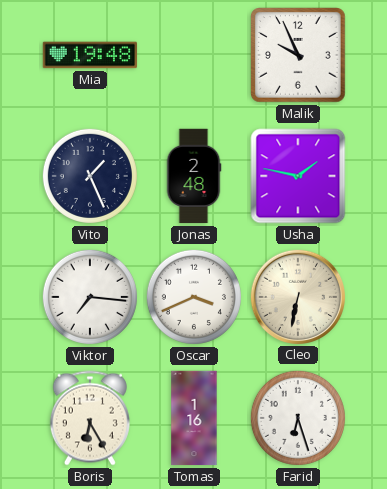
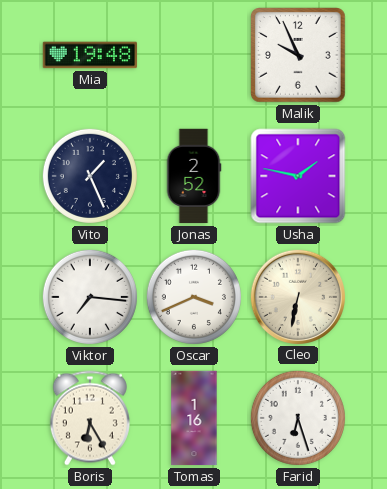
Jonas: 2:48 -> 2:52
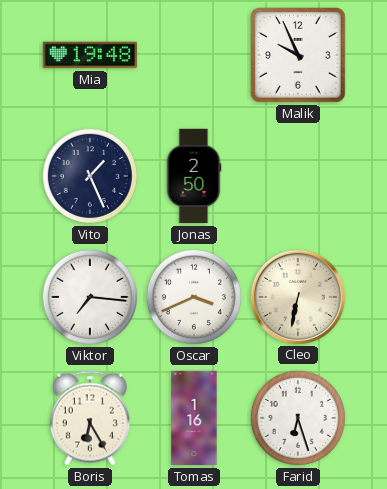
Jonas: 2:52 -> 2:50
Usha: 1:47 -> none
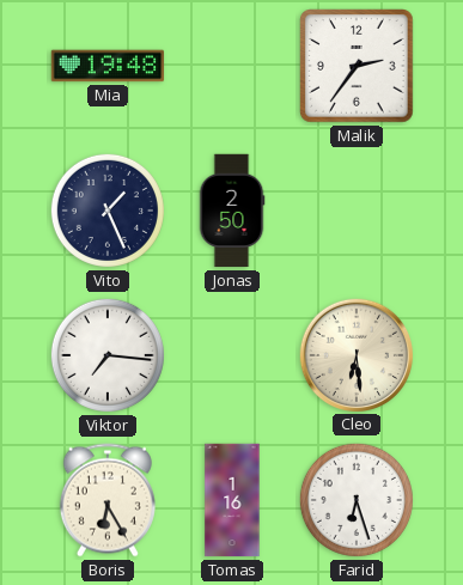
Malik: 9:56 -> 2:36
Oscar: 3:41 -> none
Cleo: 6:32 -> 6:29
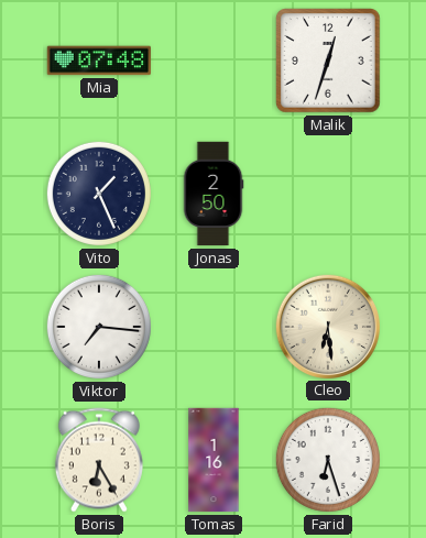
Mia: 19:48 -> 07:48
Malik: 2:36 -> 12:33
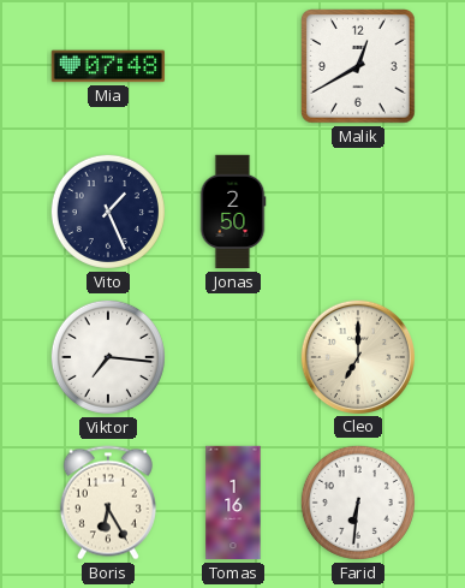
Malik: 12:33 -> 12:40
Cleo: 6:29 -> 7:00
Farid: 6:27 -> 6:31
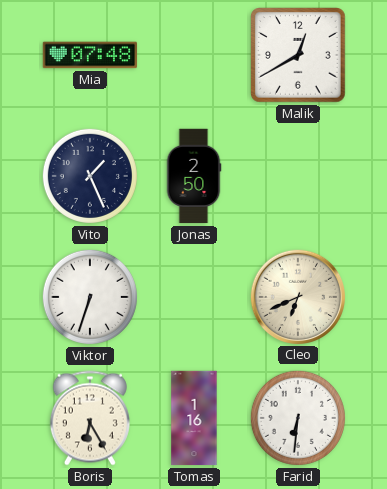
Viktor: 7:16 -> 6:33
Cleo: 7:00 -> 6:41
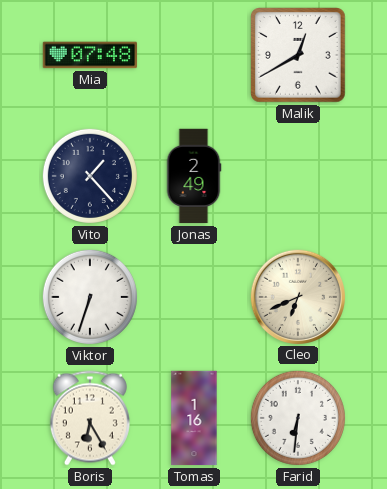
Vito: 1:26 -> 1:23
Jonas: 2:50 -> 2:49
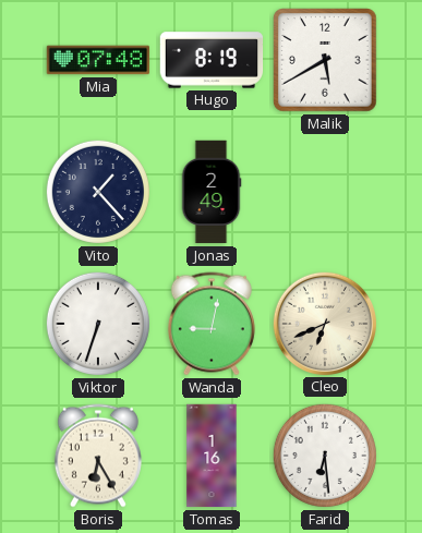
Hugo: none -> 8:19
Malik: 12:40 -> 5:40
Wanda: none -> 9:02
Farid: 6:31 -> 6:29
